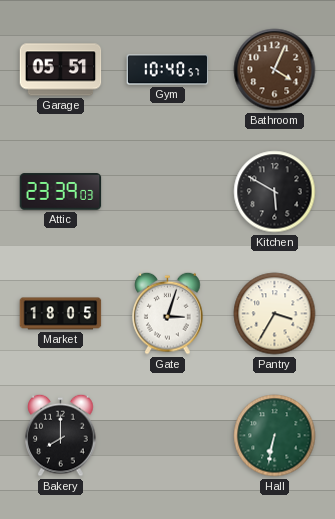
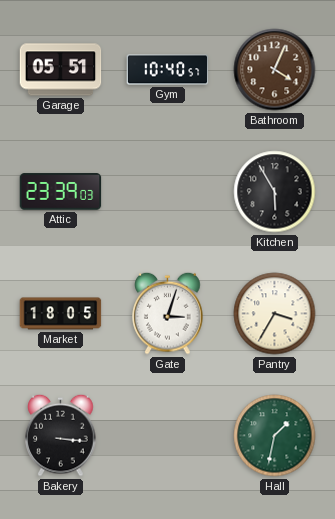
Kitchen: 5:50 -> 5:55
Bakery: 8:00 -> 3:16
Hall: 6:32 -> 1:32
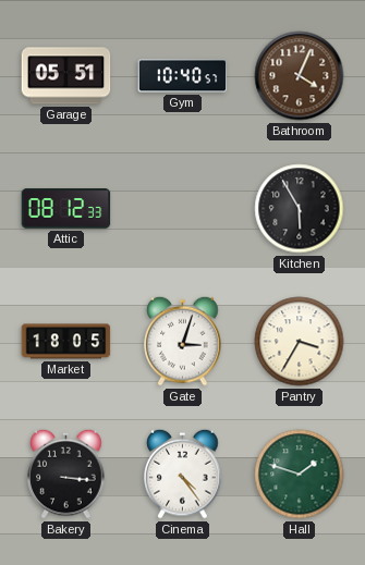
Attic: 23:39 -> 08:12
Cinema: none -> 4:24
Hall: 1:32 -> 1:48
